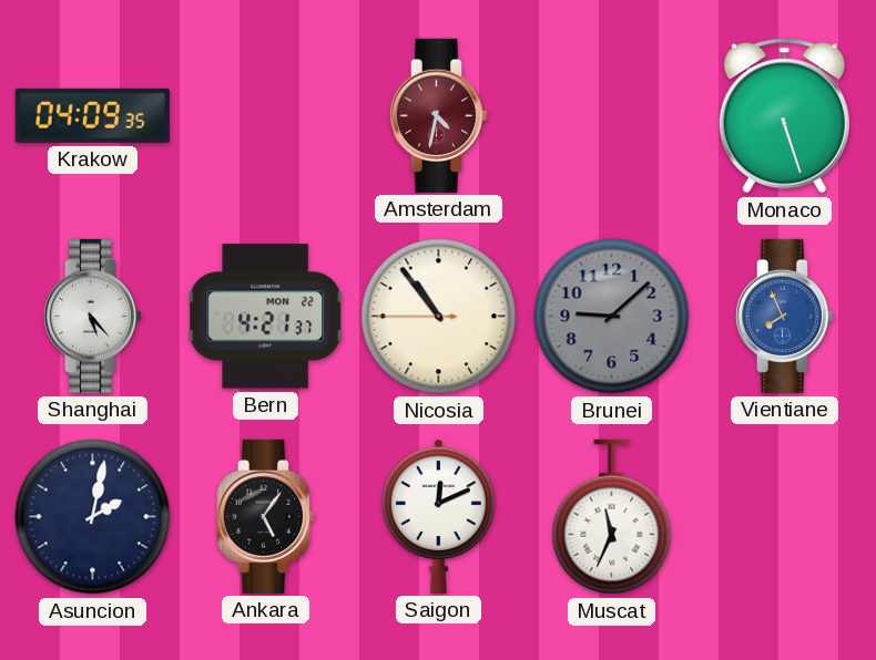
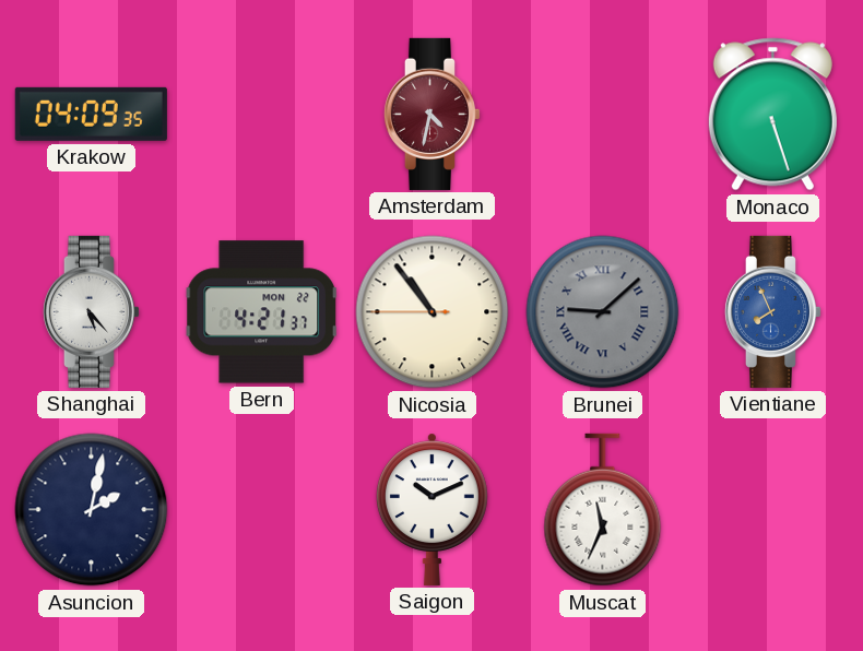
Brunei numerals: Arabic -> Roman
Ankara: 5:06 -> none
Saigon: 12:11 -> 10:11
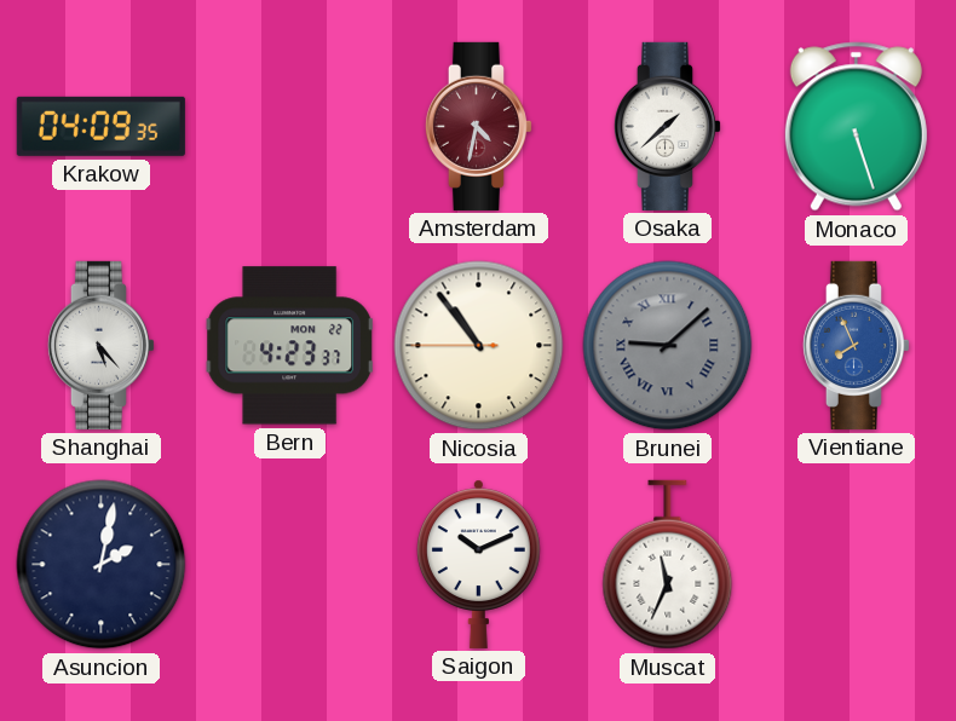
Osaka: none -> 1:38
Bern: 4:21 -> 4:23
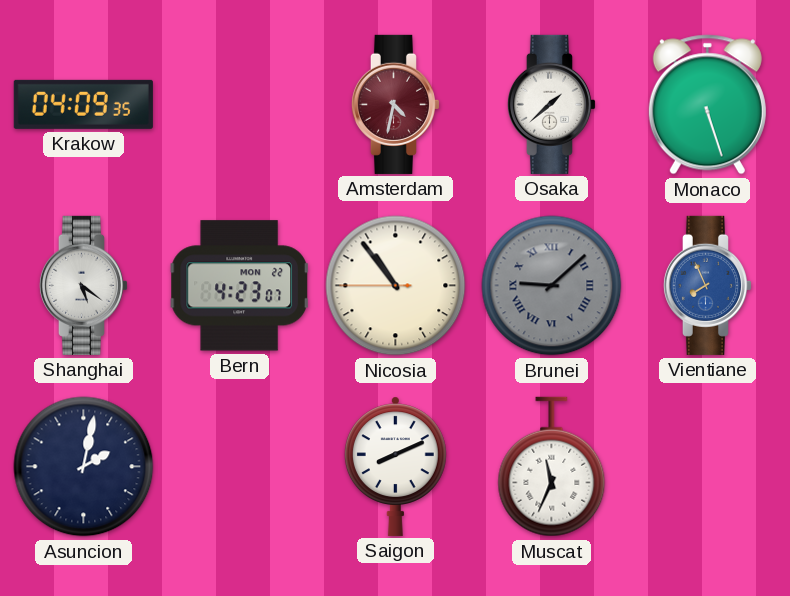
Shanghai: 5:23 -> 5:21
Bern: 4:23:37 -> 4:23:07
Saigon: 10:11 -> 8:11
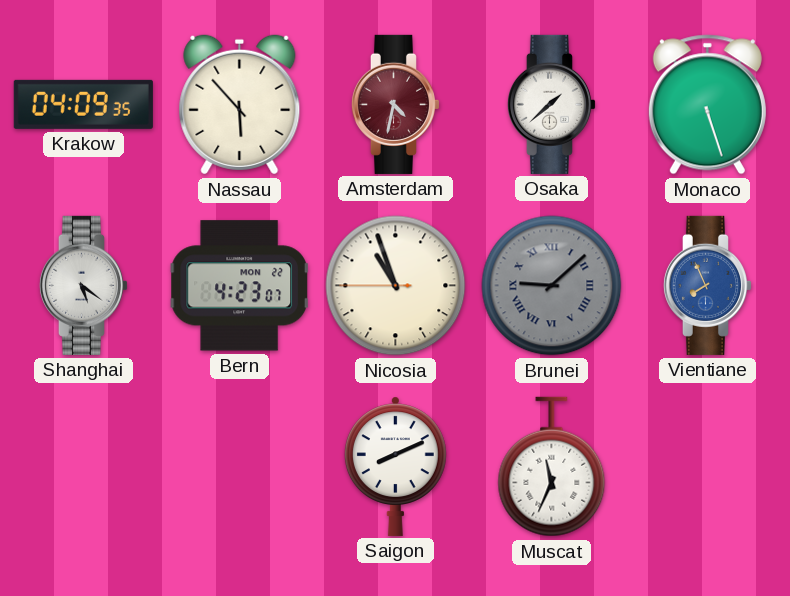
Nassau: none -> 5:53
Nicosia: 10:53 -> 10:56
Asuncion: 2:02 -> none
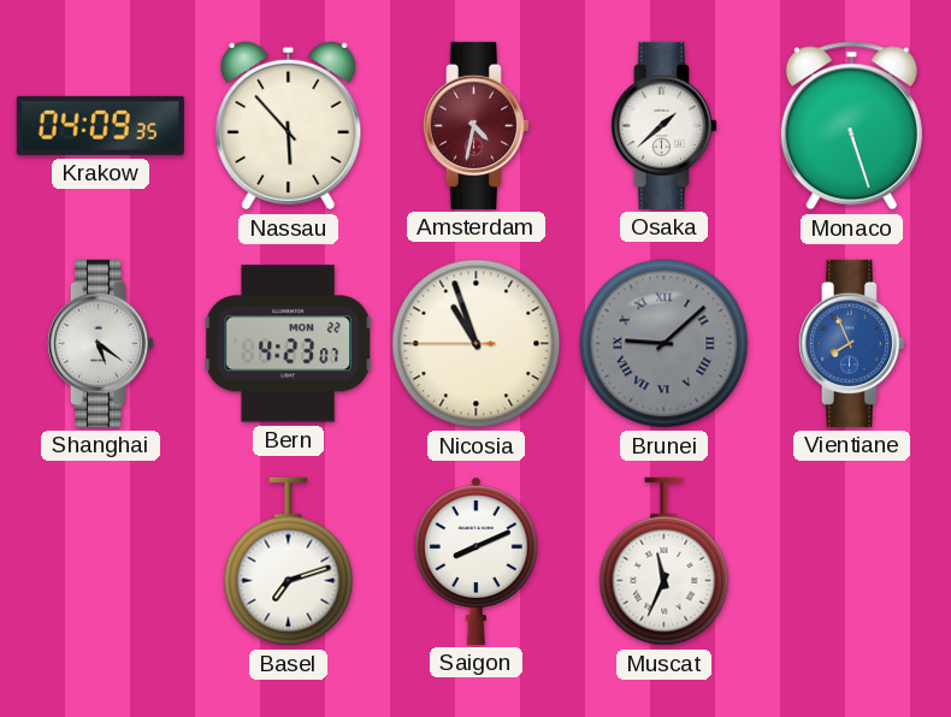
Basel: none -> 7:12
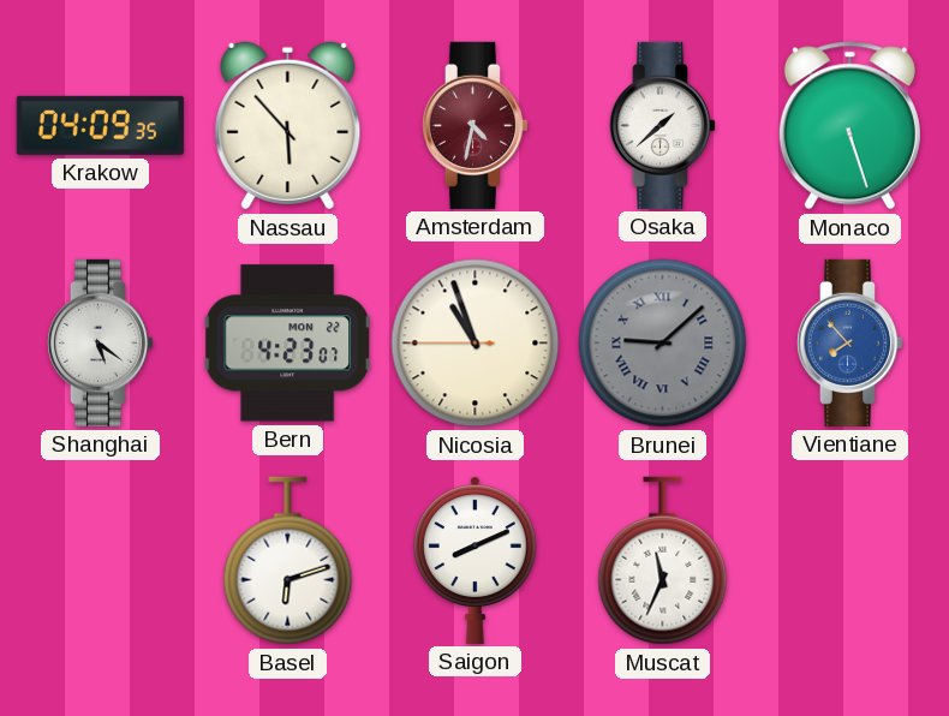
Vientiane: 7:56 -> 7:53
Basel: 7:12 -> 6:12
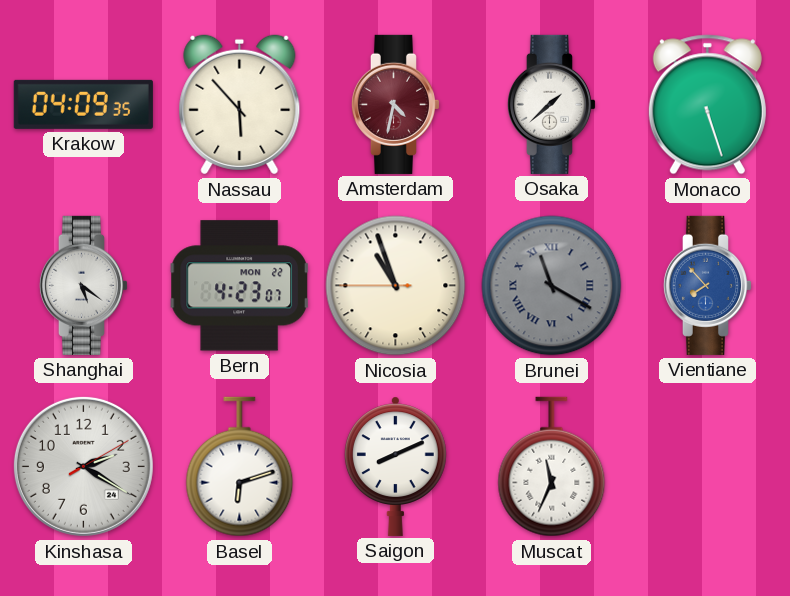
Brunei: 9:08 -> 11:20
Kinshasa: none -> 2:20
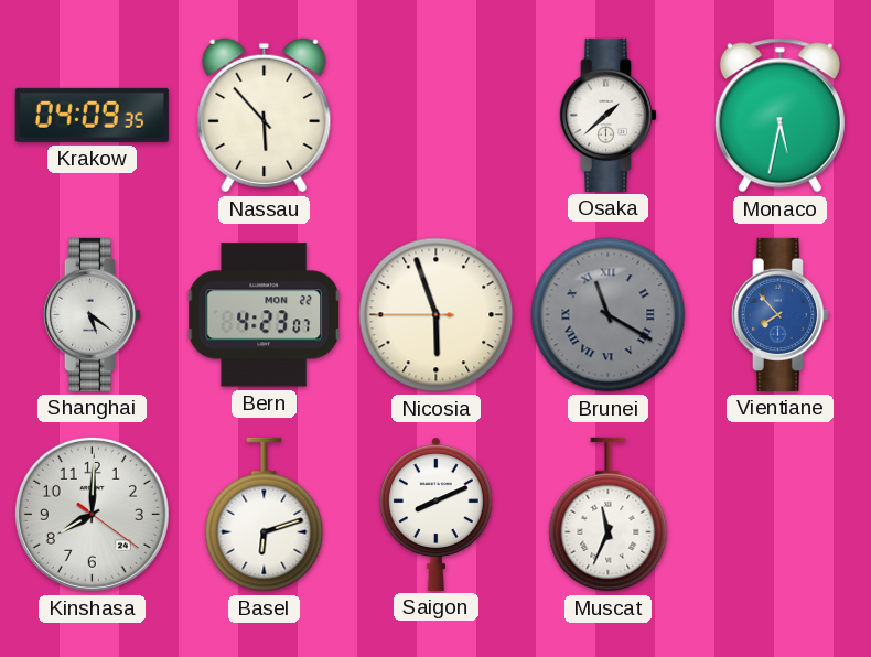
Amsterdam: 4:32 -> none
Monaco: 5:27 -> 5:32
Nicosia: 10:56 -> 5:56
Kinshasa: 2:20 -> 8:00
